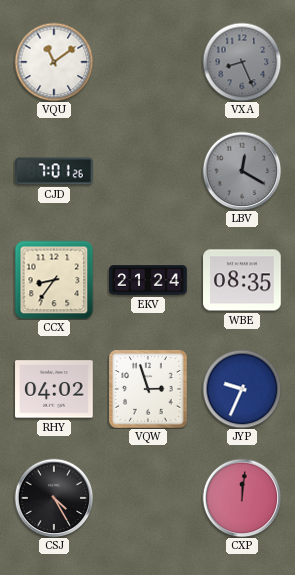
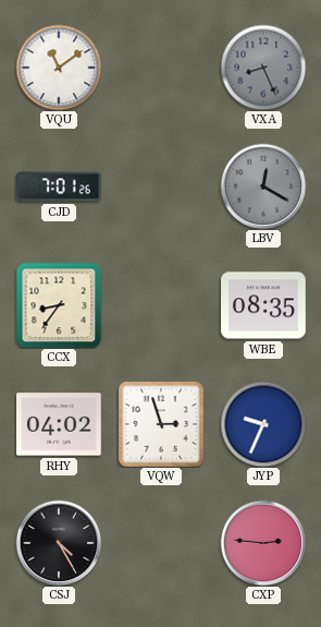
EKV: 21:24 -> none
CXP: 12:01 -> 2:46
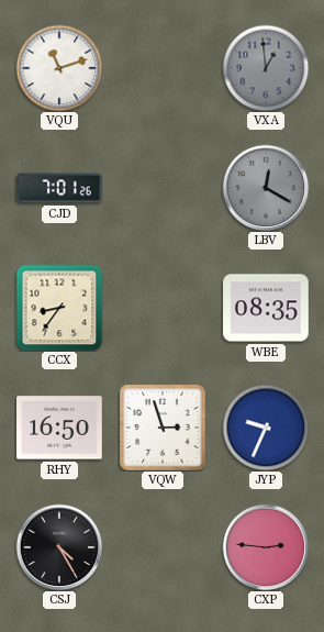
VQU: 11:09 -> 11:12
VXA: 8:26 -> 12:59
RHY: 04:02 -> 16:50
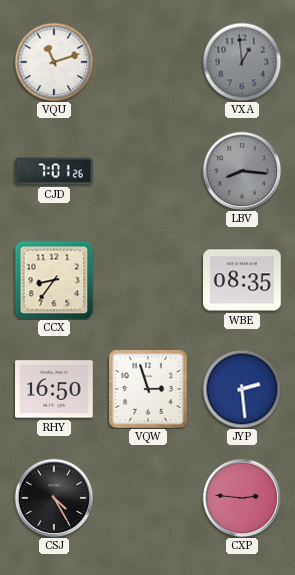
LBV: 12:20 -> 8:16
JYP: 9:34 -> 2:29
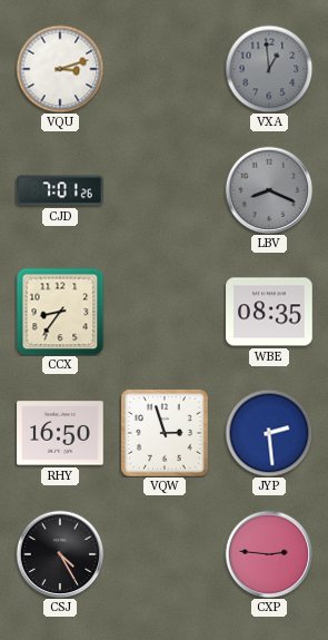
VQU: 11:12 -> 3:12
LBV: 8:16 -> 8:19
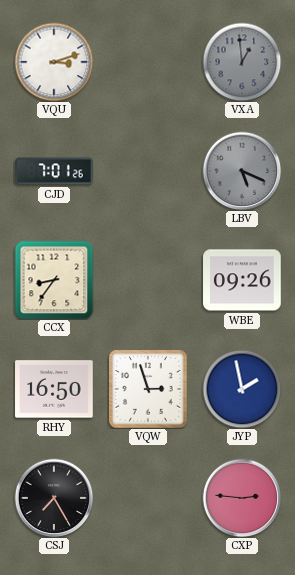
LBV: 8:19 -> 5:19
WBE: 08:35 -> 09:26
JYP: 2:29 -> 1:58
CSJ: 4:25 -> 7:25
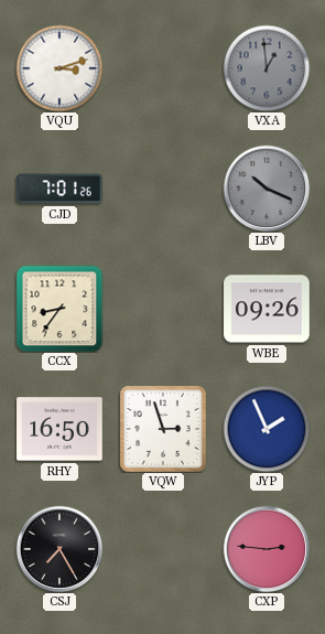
LBV: 5:19 -> 10:19
JYP: 1:58 -> 1:56
